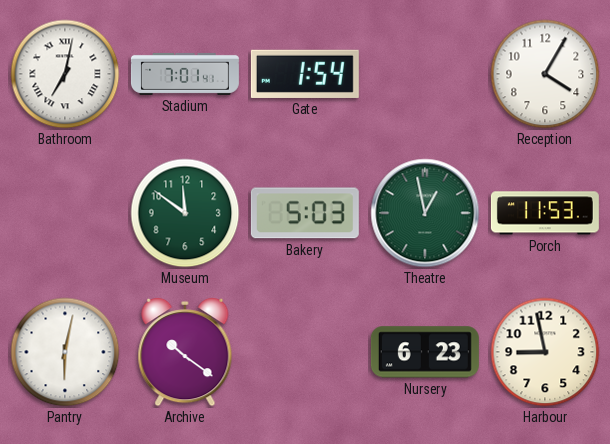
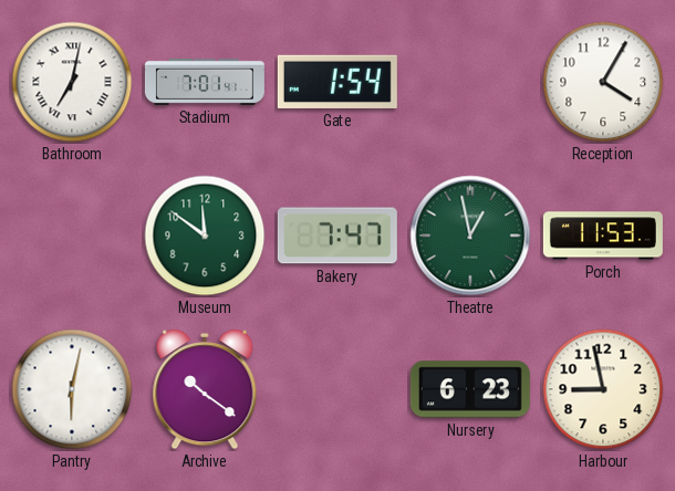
Bakery: 5:03 -> 7:47
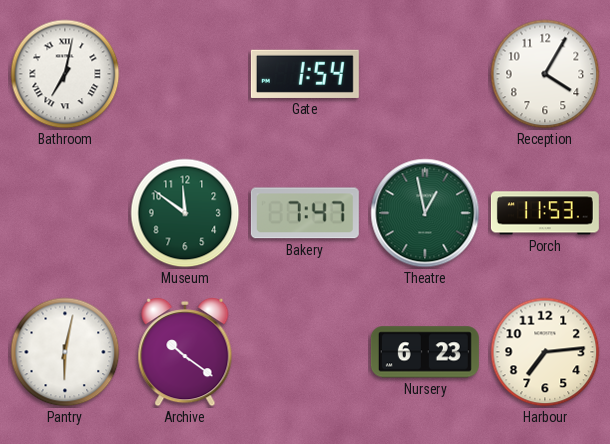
Stadium: 7:01 -> none
Harbour: 8:58 -> 7:14
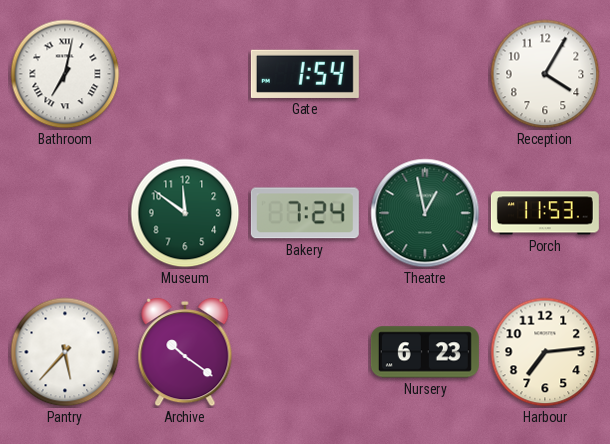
Bakery: 7:47 -> 7:24
Pantry: 6:02 -> 5:37
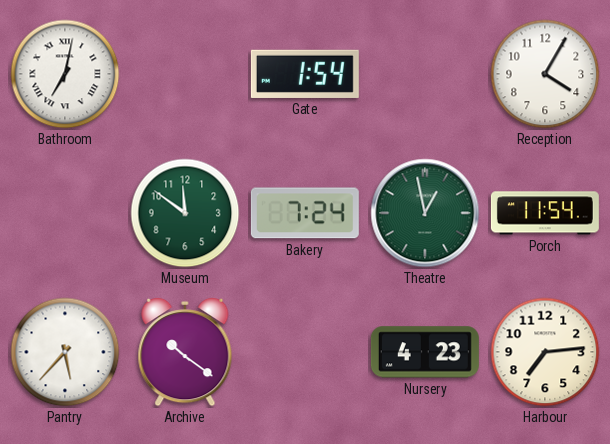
Porch: 11:53 -> 11:54
Nursery: 6:23 -> 4:23
